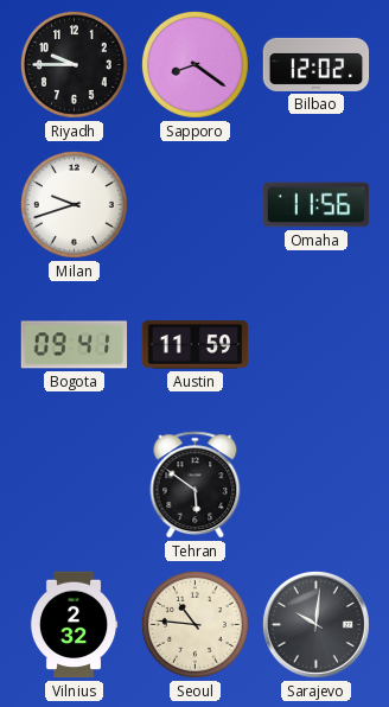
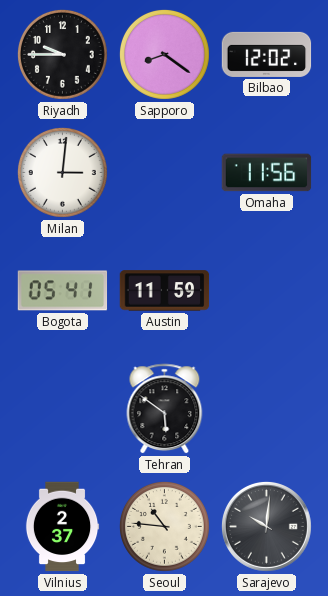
Milan: 9:42 -> 3:01
Bogota: 09:41 -> 05:41
Vilnius: 2:32 -> 2:37
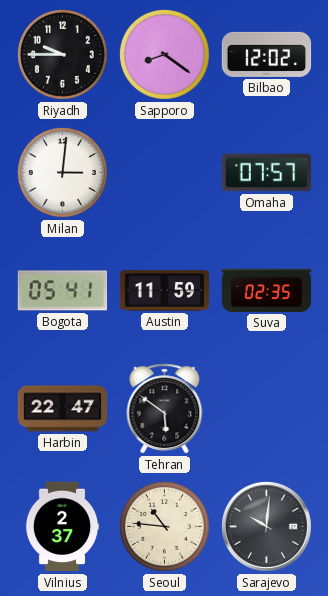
Omaha: 11:56 -> 07:57
Suva: none -> 02:35
Harbin: none -> 22:47
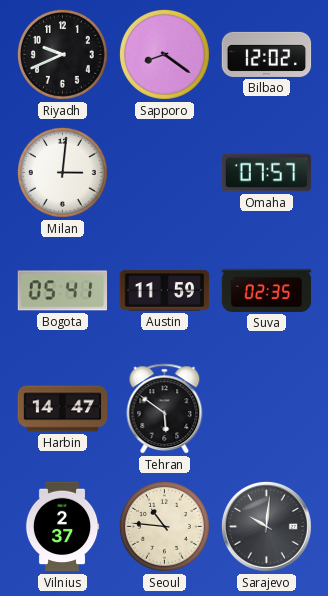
Riyadh: 9:45 -> 9:41
Harbin: 22:47 -> 14:47
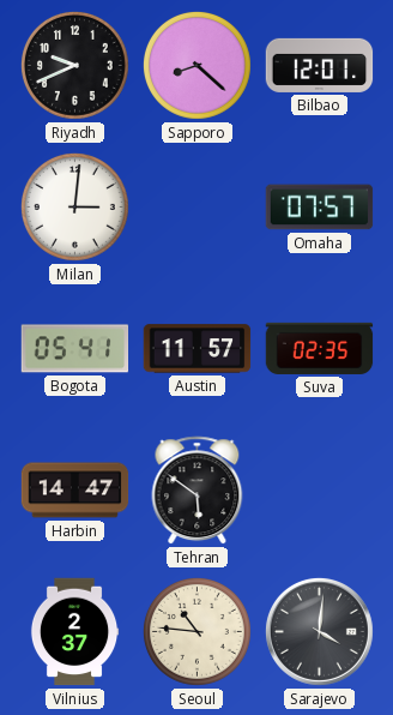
Sapporo: 8:21 -> 8:22
Bilbao: 12:02 -> 12:01
Austin: 11:59 -> 11:57
Sarajevo: 10:01 -> 4:01
